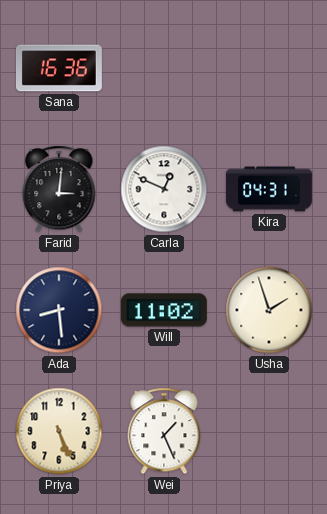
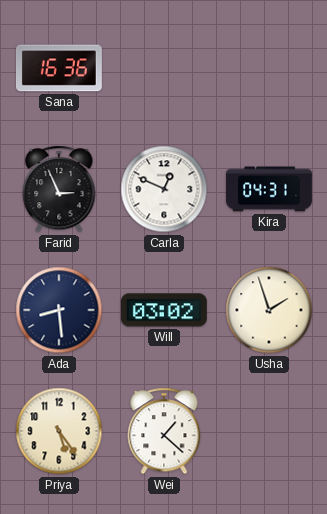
Farid: 3:01 -> 2:56
Will: 11:02 -> 03:02
Priya: 5:26 -> 5:24
Wei: 1:26 -> 1:22
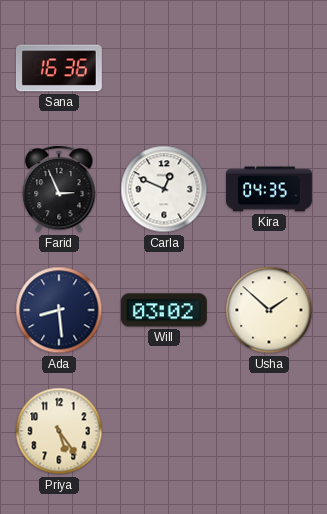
Kira: 04:31 -> 04:35
Usha: 1:57 -> 1:52
Wei: 1:22 -> none
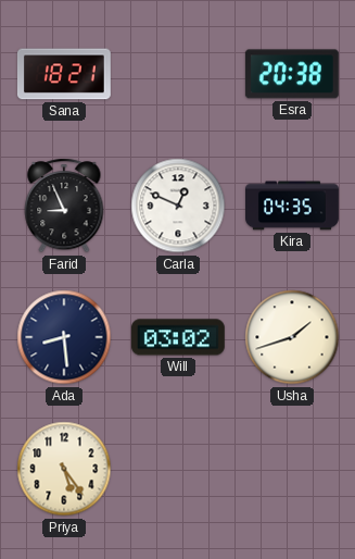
Sana: 16:36 -> 18:21
Esra: none -> 20:38
Farid: 2:56 -> 8:56
Usha: 1:52 -> 1:42
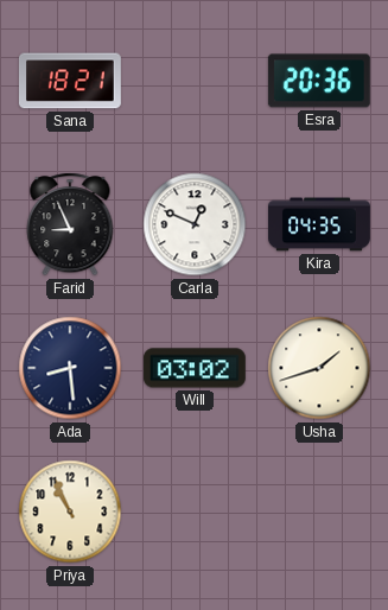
Esra: 20:38 -> 20:36
Priya: 5:24 -> 10:56
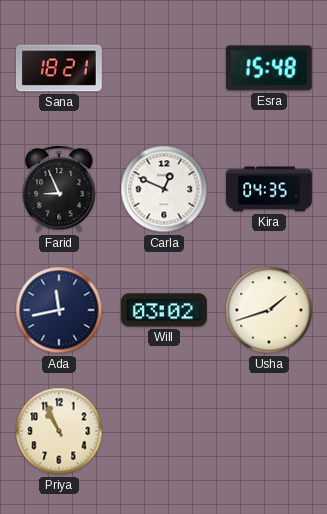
Esra: 20:36 -> 15:48
Ada: 8:29 -> 11:43
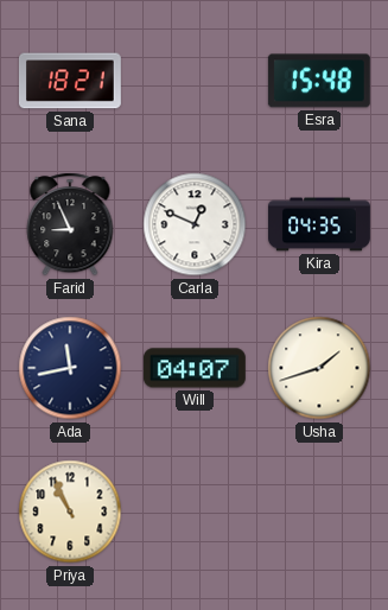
Will: 03:02 -> 04:07
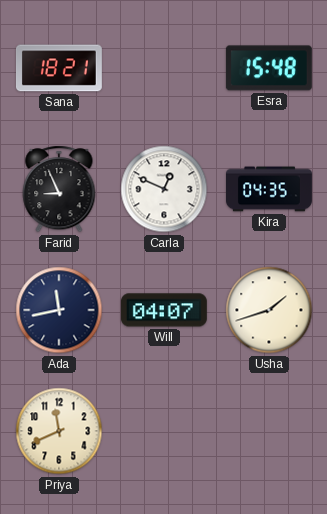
Priya: 10:56 -> 11:41
